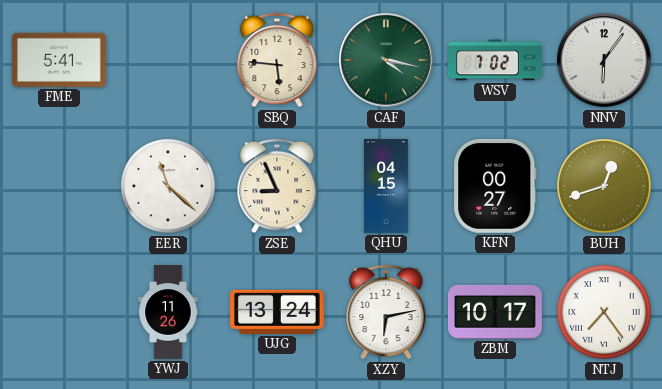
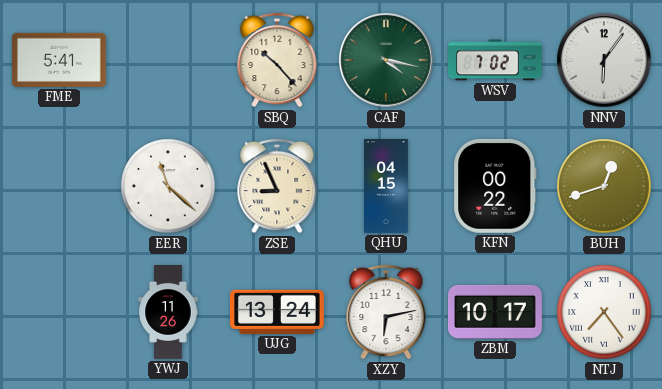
SBQ: 5:46 -> 10:23
KFN: 00:27 -> 00:22
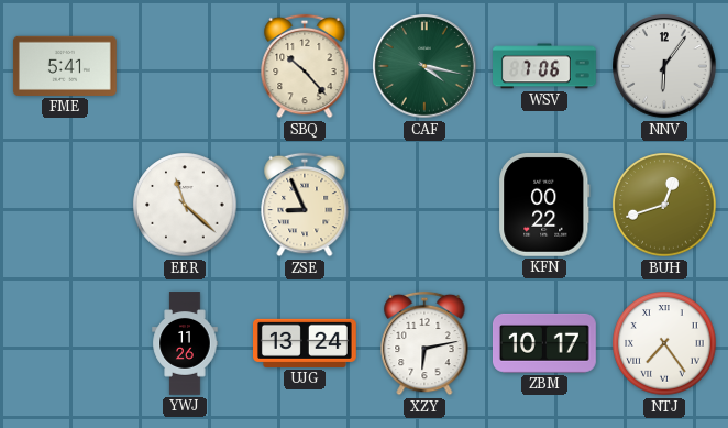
WSV: 7:02 -> 7:06
QHU: 04:15 -> none
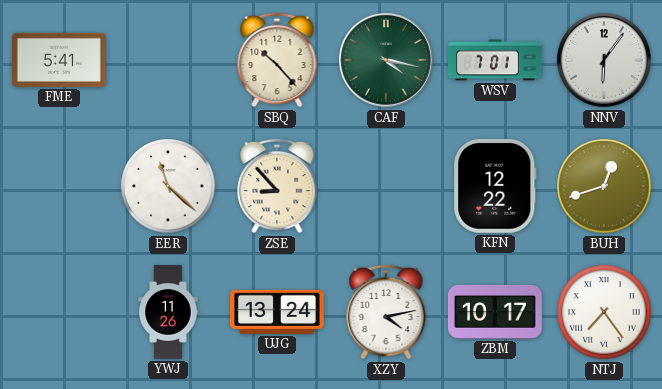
WSV: 7:06 -> 7:01
ZSE: 8:56 -> 8:53
KFN: 00:22 -> 12:22
XZY: 6:13 -> 4:13
